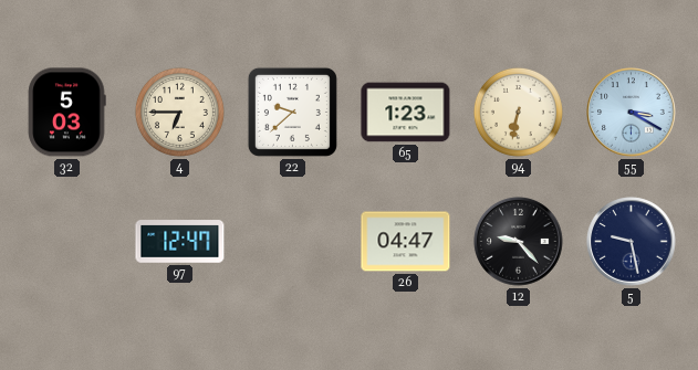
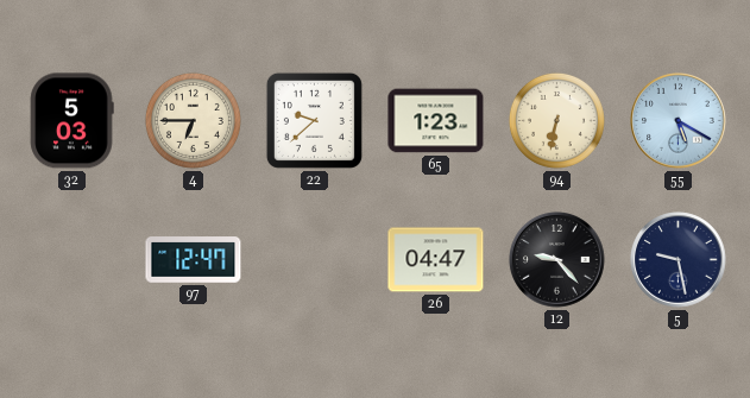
55: 3:20 -> 5:20
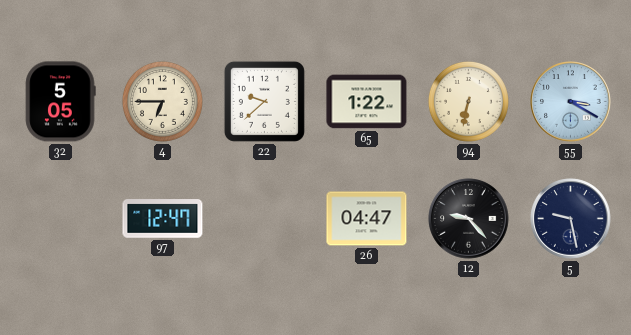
32: 5:03 -> 5:05
65: 1:23 -> 1:22
55: 5:20 -> 3:20
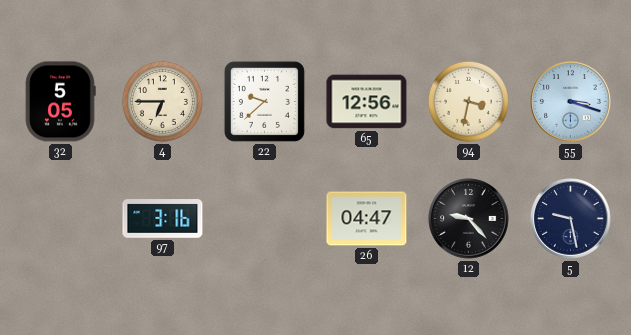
65: 1:22 -> 12:56
94: 6:32 -> 3:32
55: 3:20 -> 3:18
97: 12:47 -> 3:16
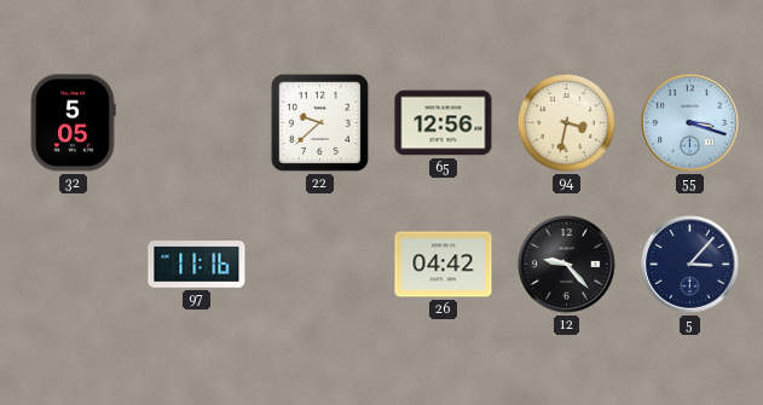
4: 6:45 -> none
97: 3:16 -> 11:16
26: 04:47 -> 04:42
5: 9:28 -> 3:07
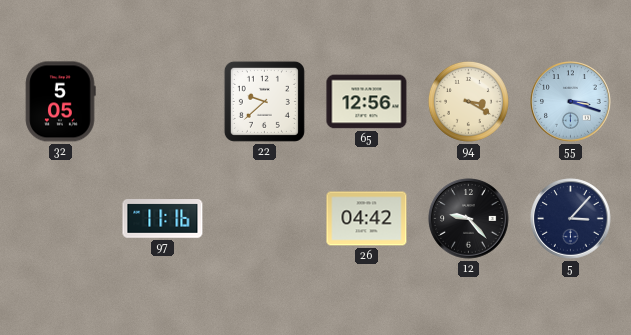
94: 3:32 -> 3:20
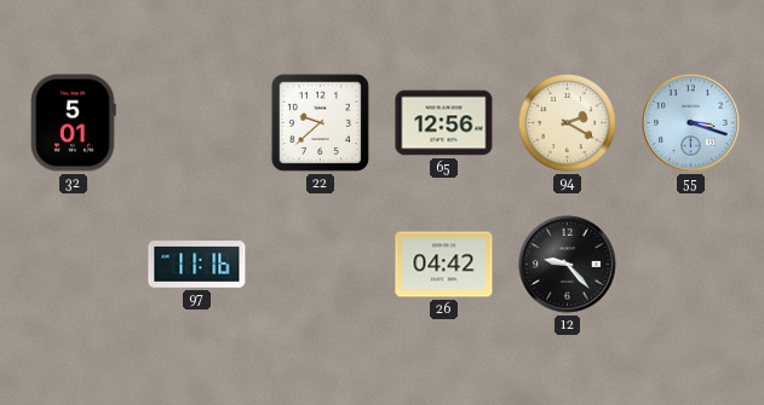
32: 5:05 -> 5:01
94: 3:20 -> 2:20
5: 3:07 -> none
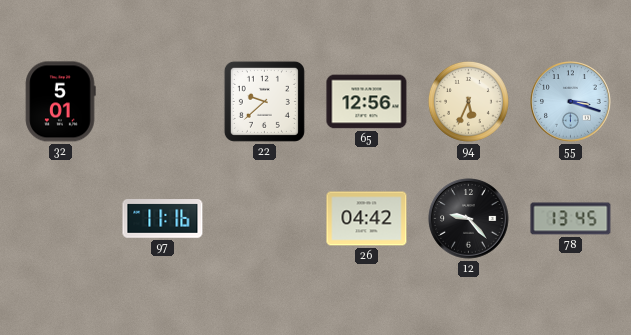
94: 2:20 -> 5:34
78: none -> 13:45
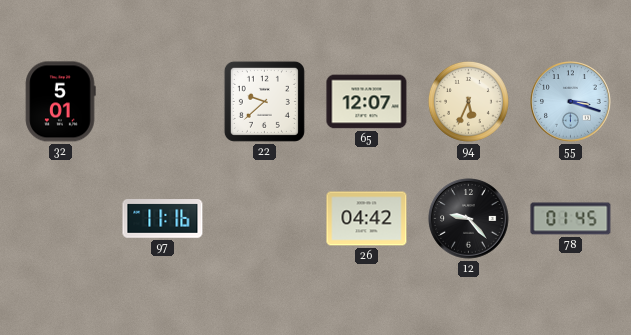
65: 12:56 -> 12:07
78: 13:45 -> 01:45
